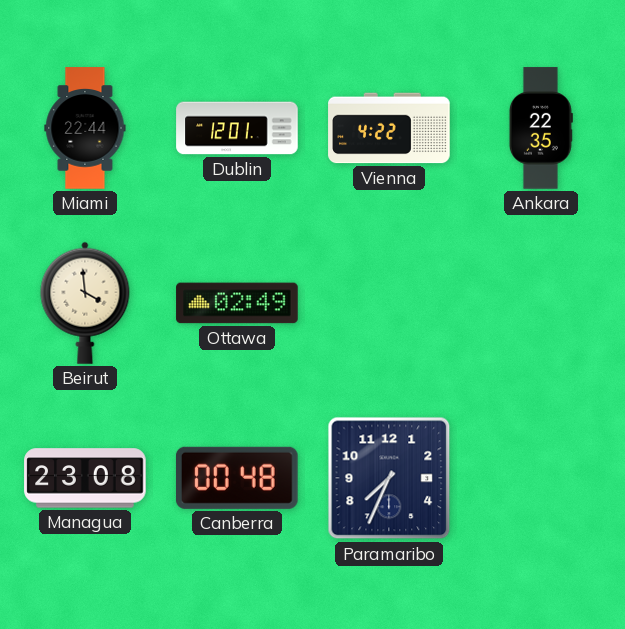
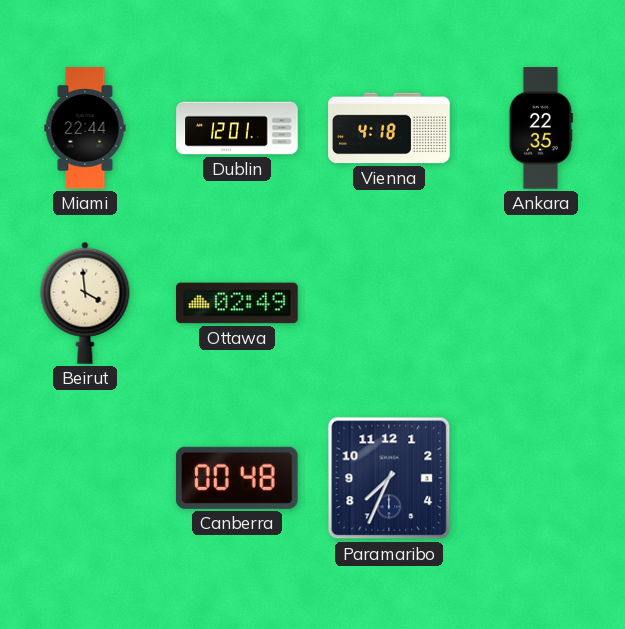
Vienna: 4:22 -> 4:18
Managua: 23:08 -> none
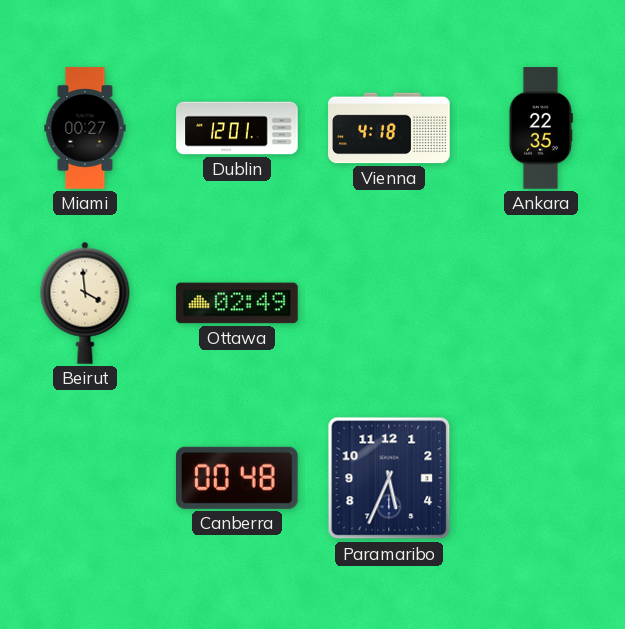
Miami: 22:44 -> 00:27
Paramaribo: 7:34 -> 5:34
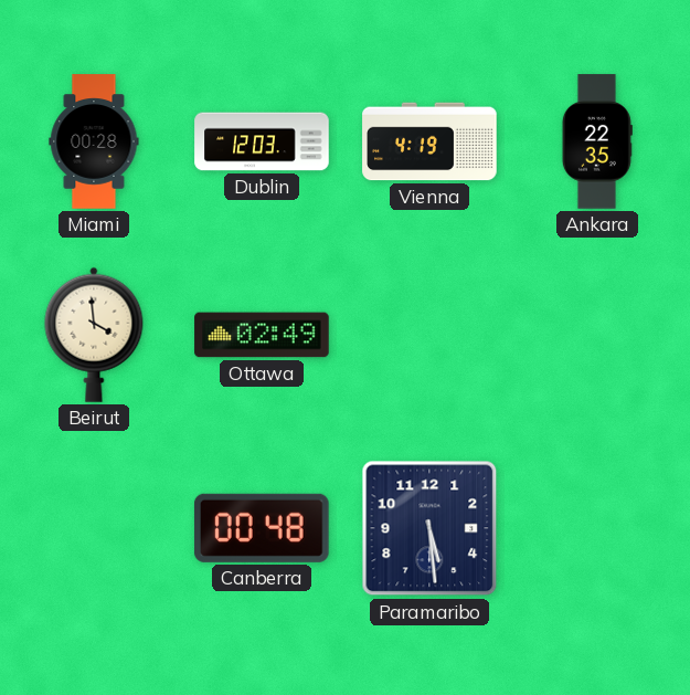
Miami: 00:27 -> 00:28
Dublin: 12:01 -> 12:03
Vienna: 4:18 -> 4:19
Paramaribo: 5:34 -> 5:29
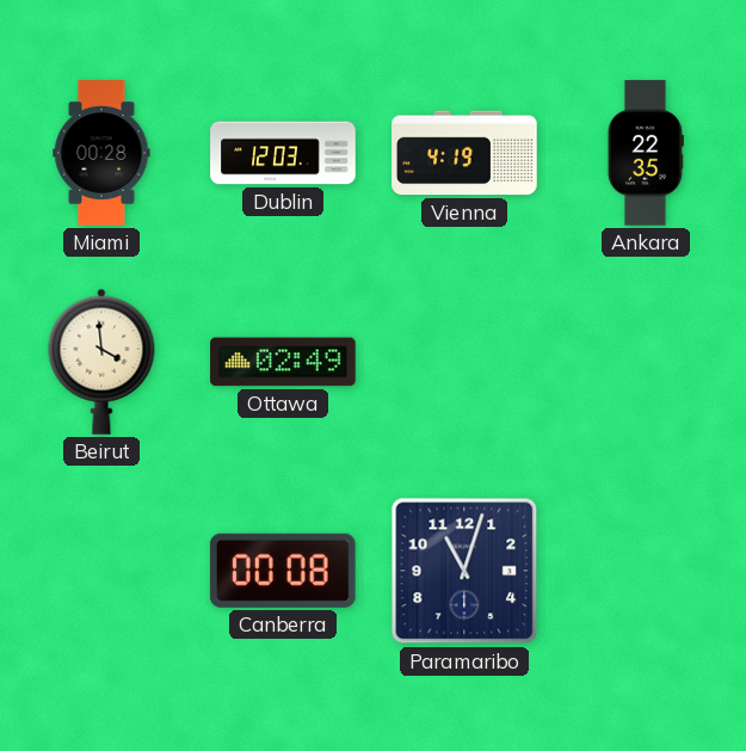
Canberra: 00:48 -> 00:08
Paramaribo: 5:29 -> 11:03
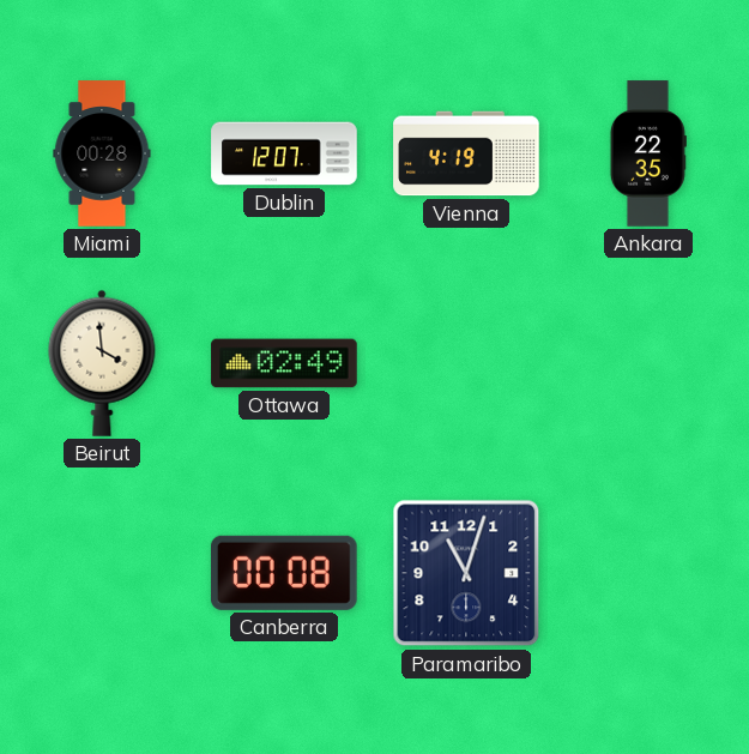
Dublin: 12:03 -> 12:07
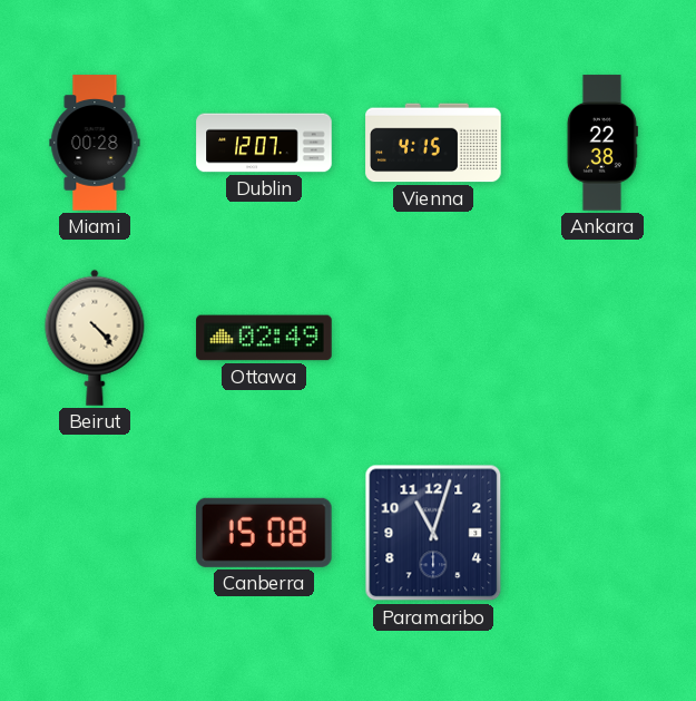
Vienna: 4:19 -> 4:15
Ankara: 22:35 -> 22:38
Beirut: 3:59 -> 4:23
Canberra: 00:08 -> 15:08
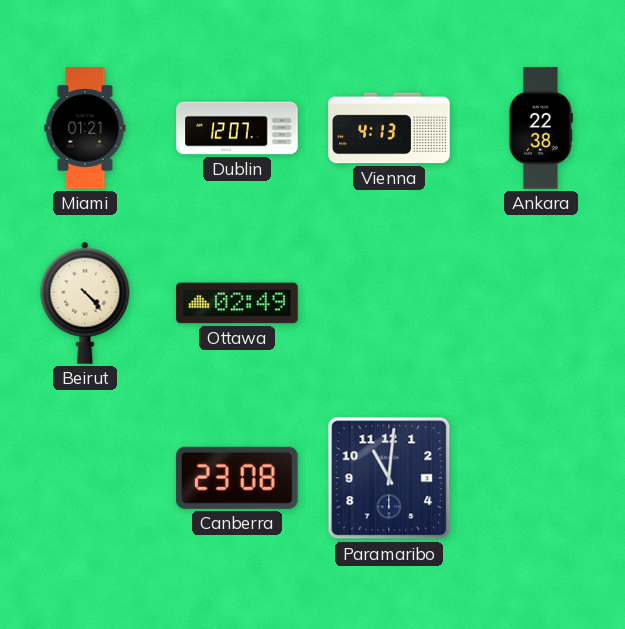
Miami: 00:28 -> 01:21
Vienna: 4:15 -> 4:13
Canberra: 15:08 -> 23:08
Paramaribo: 11:03 -> 11:01
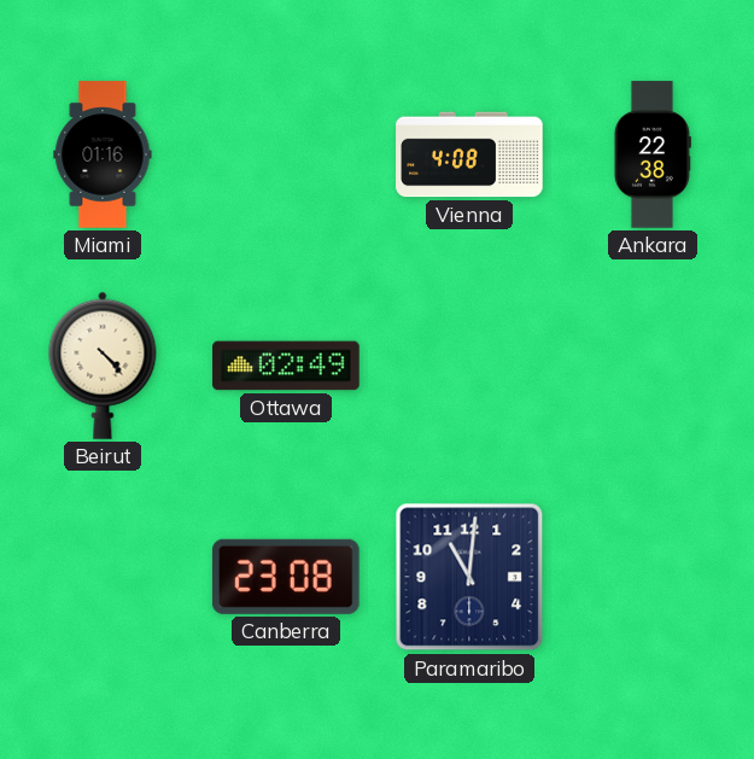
Miami: 01:21 -> 01:16
Dublin: 12:07 -> none
Vienna: 4:13 -> 4:08
